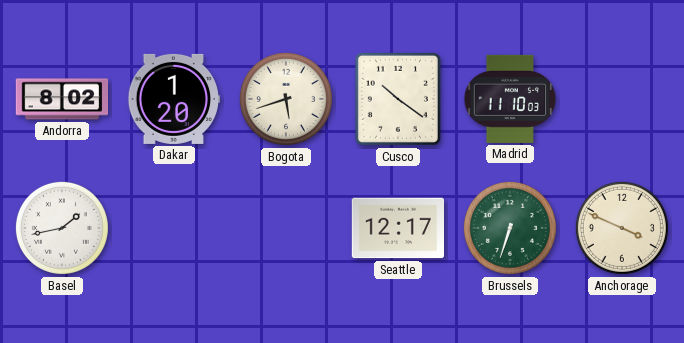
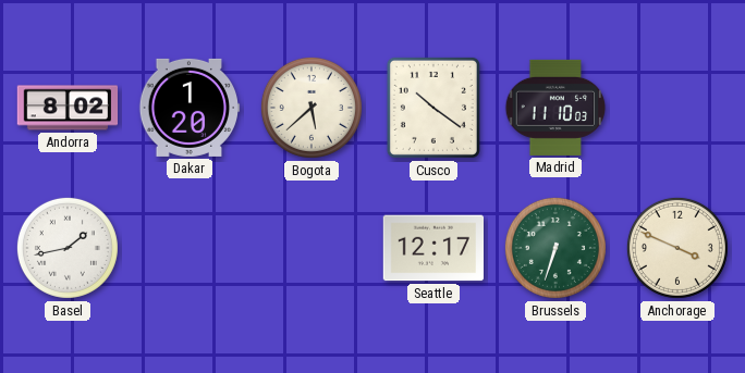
Bogota: 5:42 -> 5:38
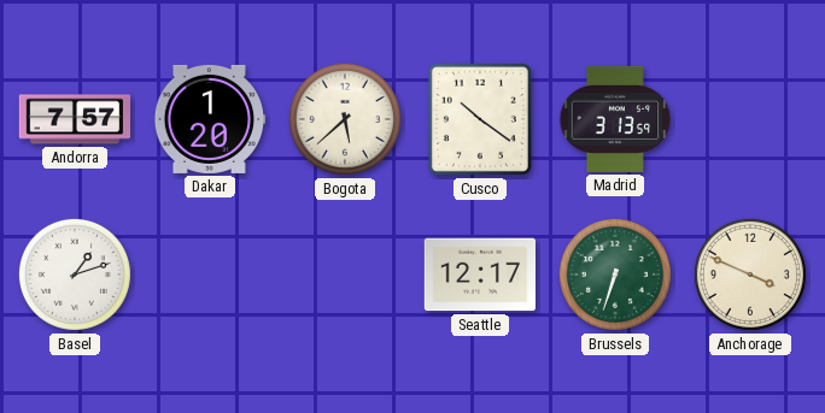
Andorra: 8:02 -> 7:57
Madrid: 11:10 -> 3:13
Basel: 1:43 -> 1:12
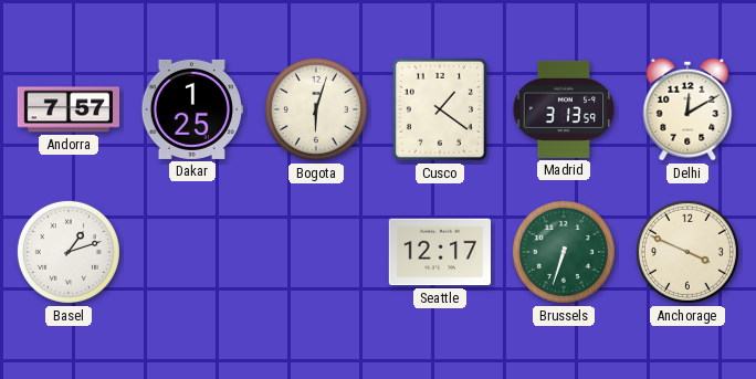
Dakar: 1:20 -> 1:25
Bogota: 5:38 -> 6:03
Cusco: 10:21 -> 1:21
Delhi: none -> 12:10
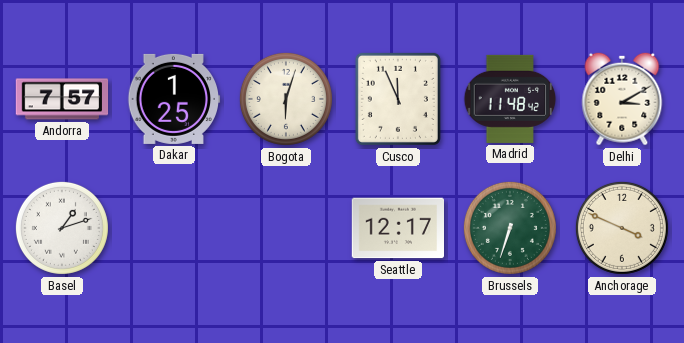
Cusco: 1:21 -> 11:56
Madrid: 3:13 -> 11:48
Delhi: 12:10 -> 3:10
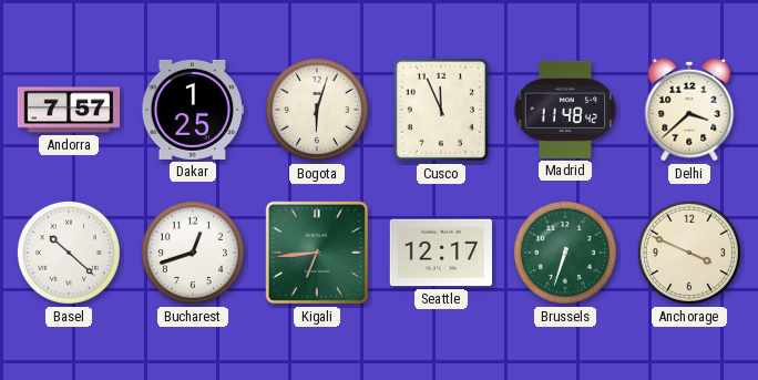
Delhi: 3:10 -> 3:38
Basel: 1:12 -> 10:22
Bucharest: none -> 12:42
Kigali: none -> 6:44
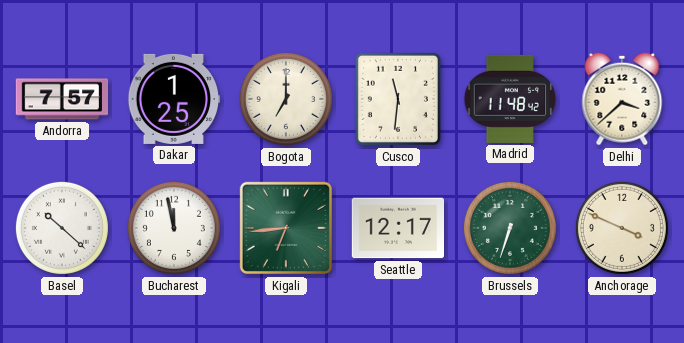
Bogota: 6:03 -> 7:00
Cusco: 11:56 -> 11:31
Bucharest: 12:42 -> 11:58
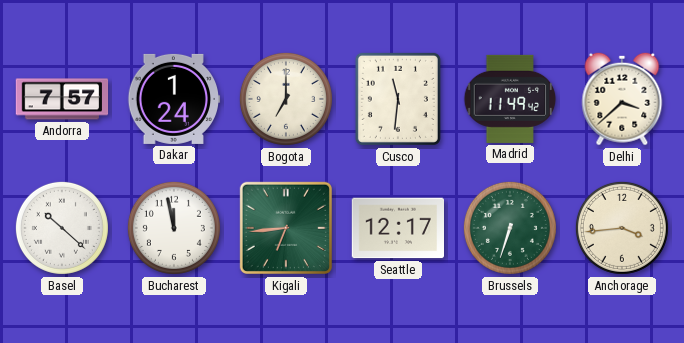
Dakar: 1:25 -> 1:24
Madrid: 11:48 -> 11:49
Anchorage: 3:49 -> 3:44
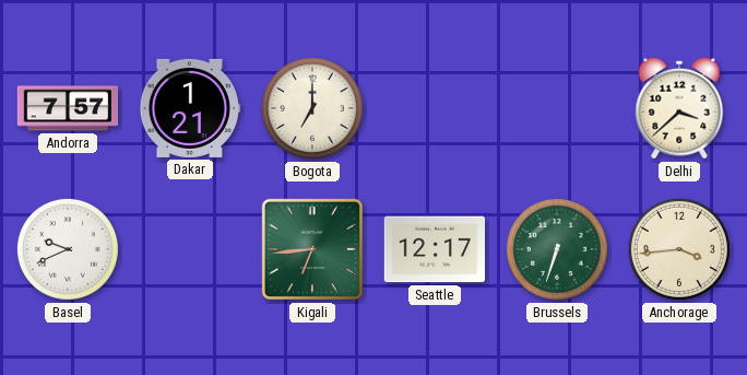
Dakar: 1:24 -> 1:21
Cusco: 11:31 -> none
Madrid: 11:49 -> none
Basel: 10:22 -> 9:41
Bucharest: 11:58 -> none
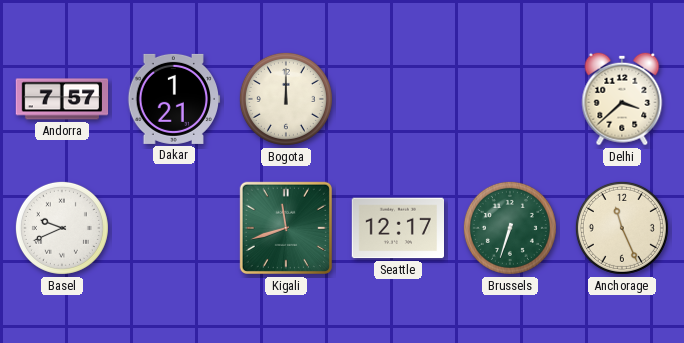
Bogota: 7:00 -> 12:00
Kigali: 6:44 -> 11:42
Anchorage: 3:44 -> 11:26
